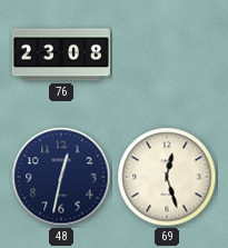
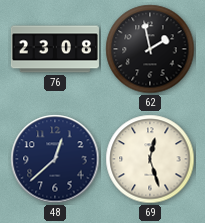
62: none -> 1:58
48: 12:32 -> 12:38
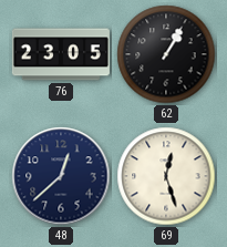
76: 23:08 -> 23:05
62: 1:58 -> 1:05
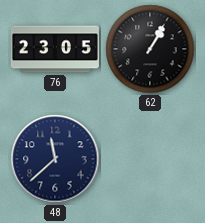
48: 12:38 -> 11:38
69: 12:27 -> none
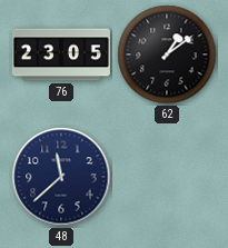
62: 1:05 -> 1:09
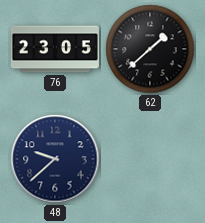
62: 1:09 -> 1:38
48: 11:38 -> 9:38
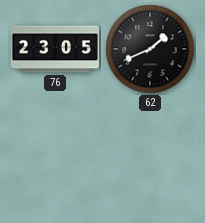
62: 1:38 -> 1:41
48: 9:38 -> none
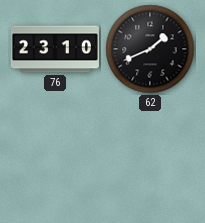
76: 23:05 -> 23:10
